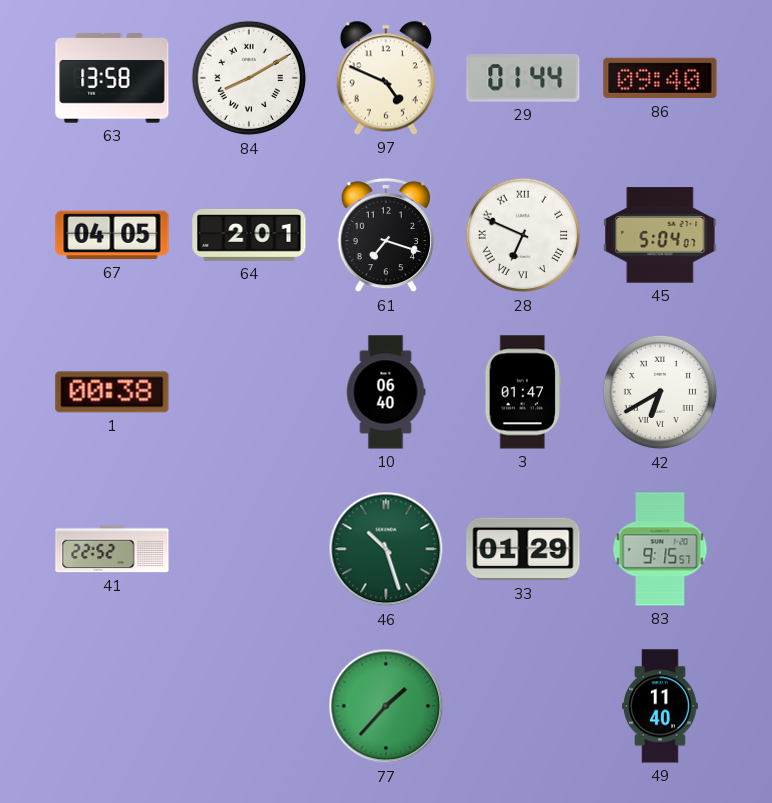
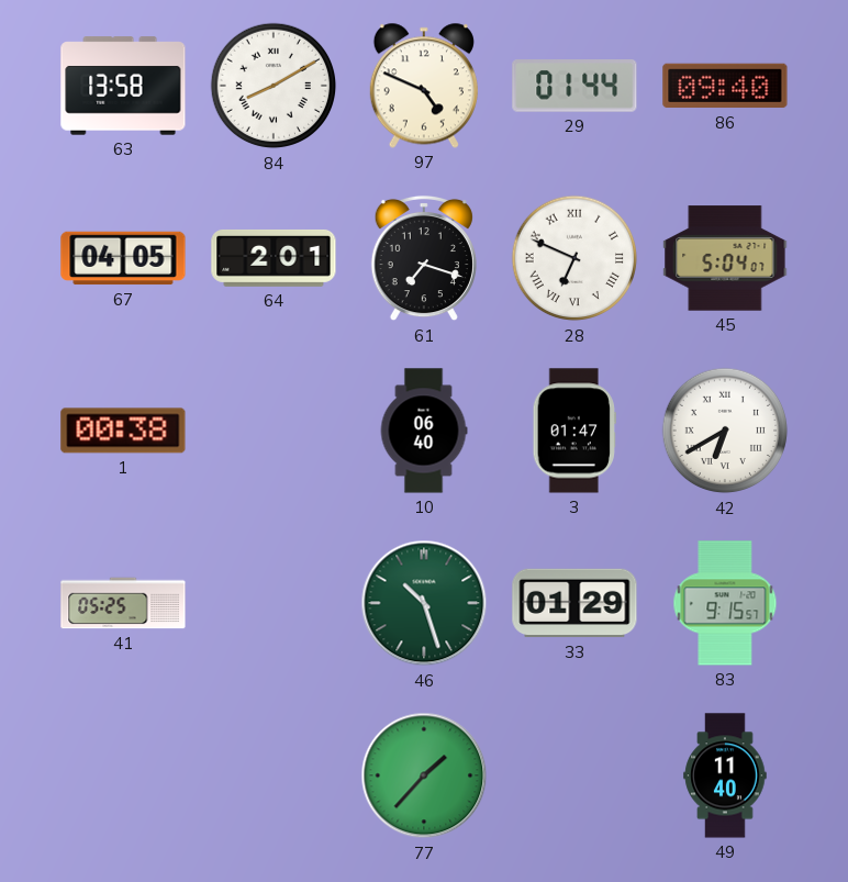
41: 22:52 -> 05:25
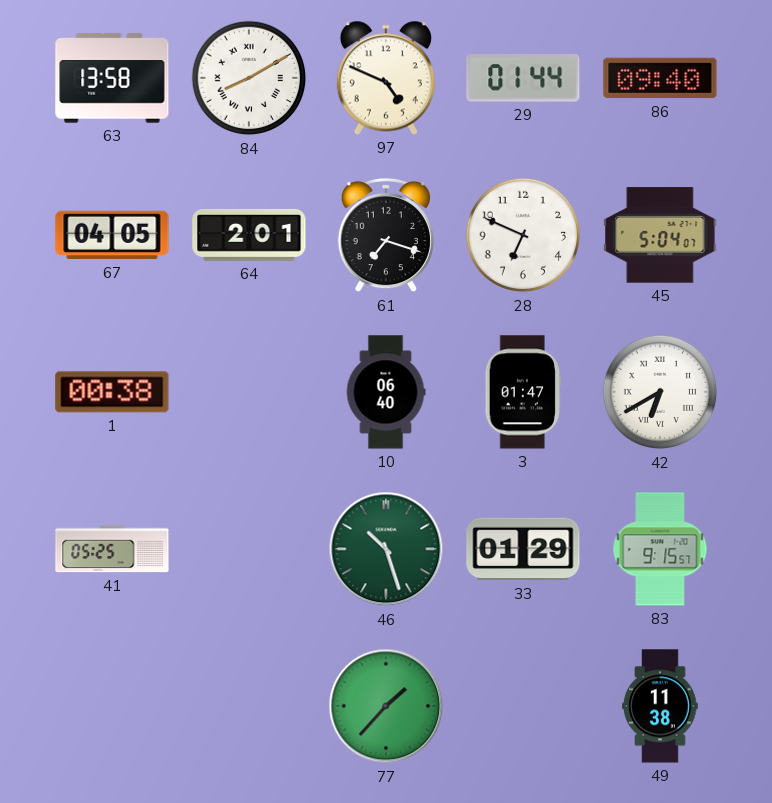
28 numerals: Roman -> Arabic
49: 11:40 -> 11:38
